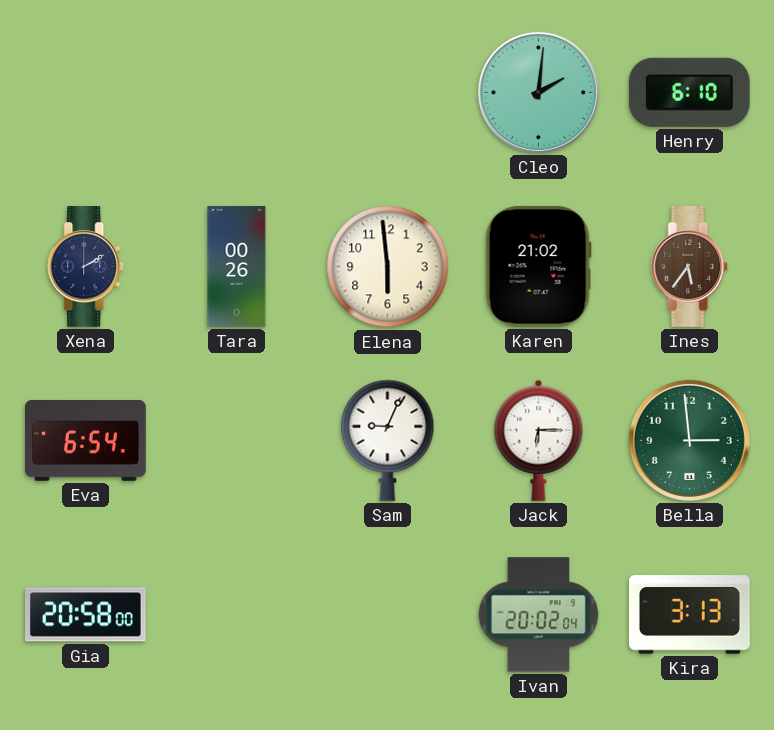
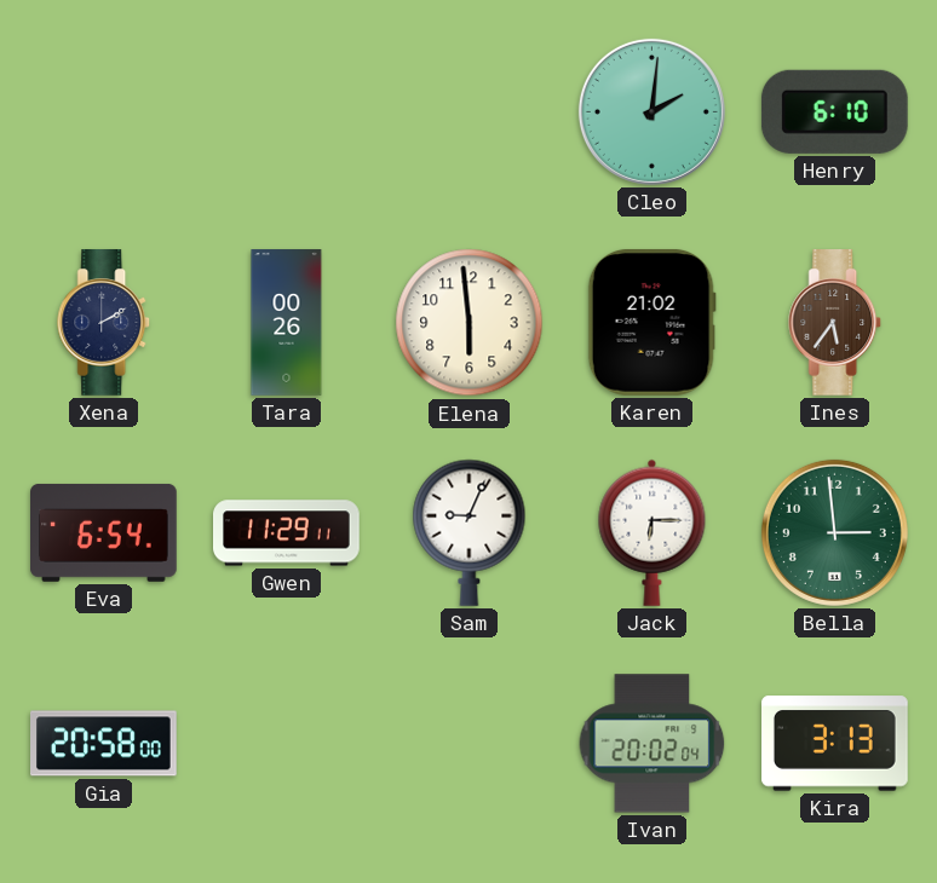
Gwen: none -> 11:29
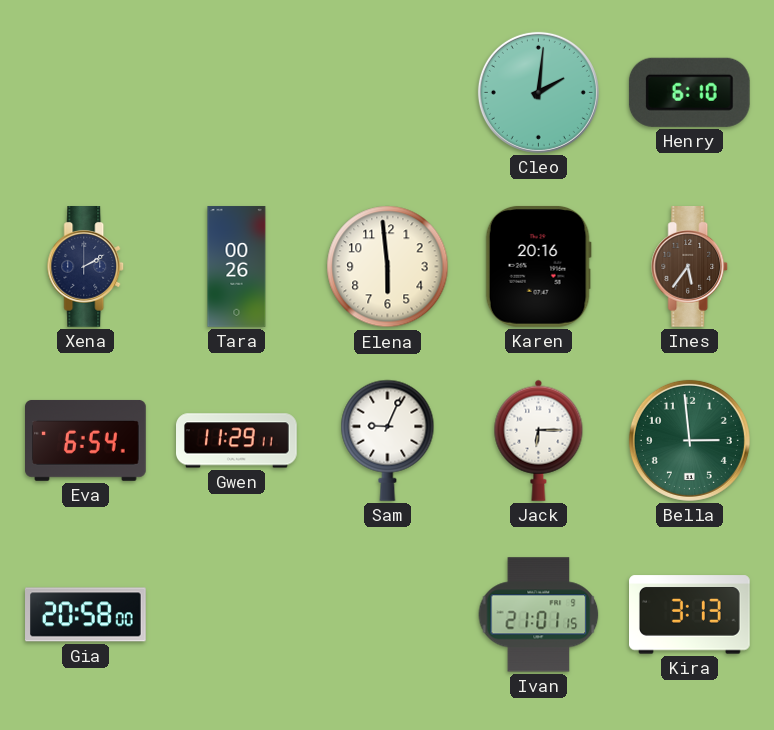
Karen: 21:02 -> 20:16
Ivan: 20:02 -> 21:01
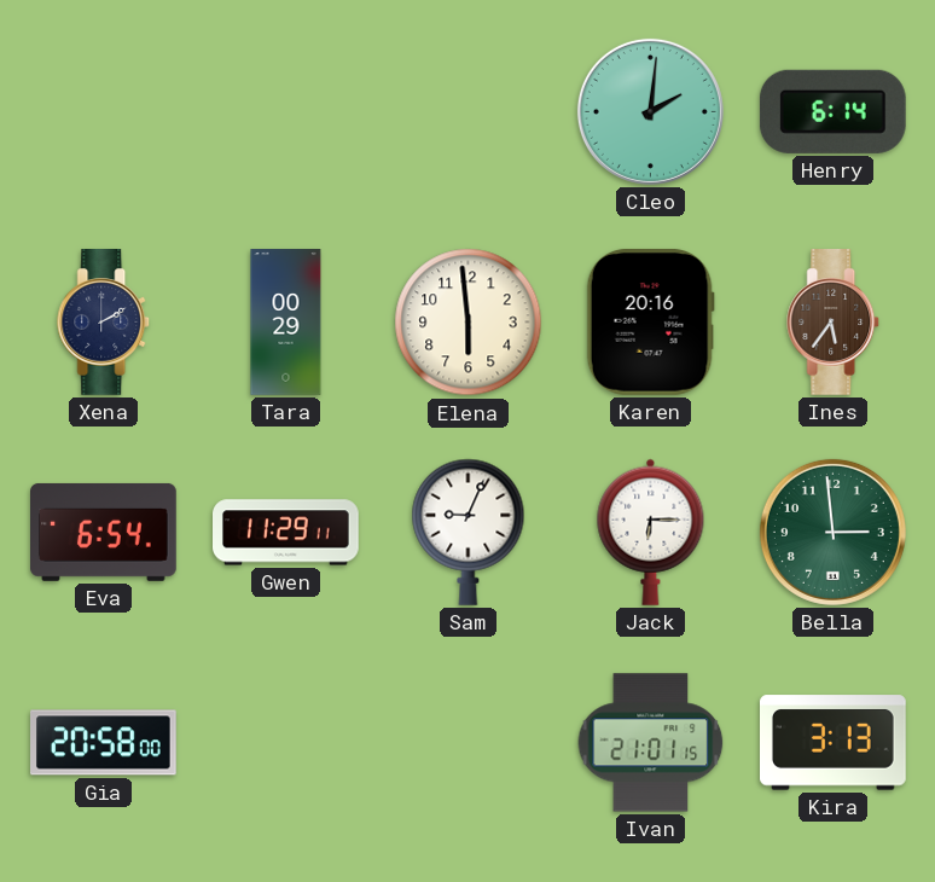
Henry: 6:10 -> 6:14
Tara: 00:26 -> 00:29
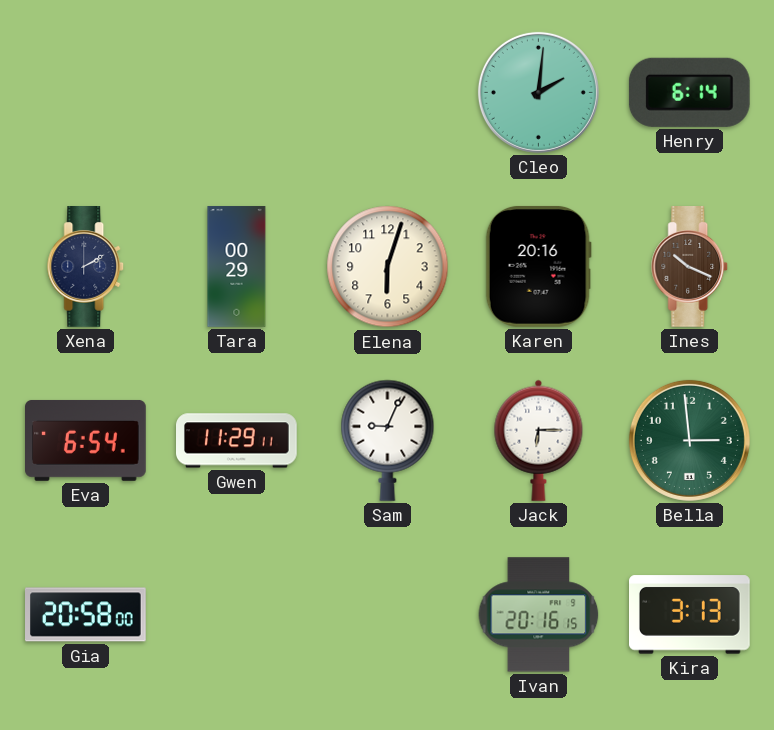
Elena: 5:59 -> 6:03
Ines: 5:36 -> 10:19
Ivan: 21:01 -> 20:16
